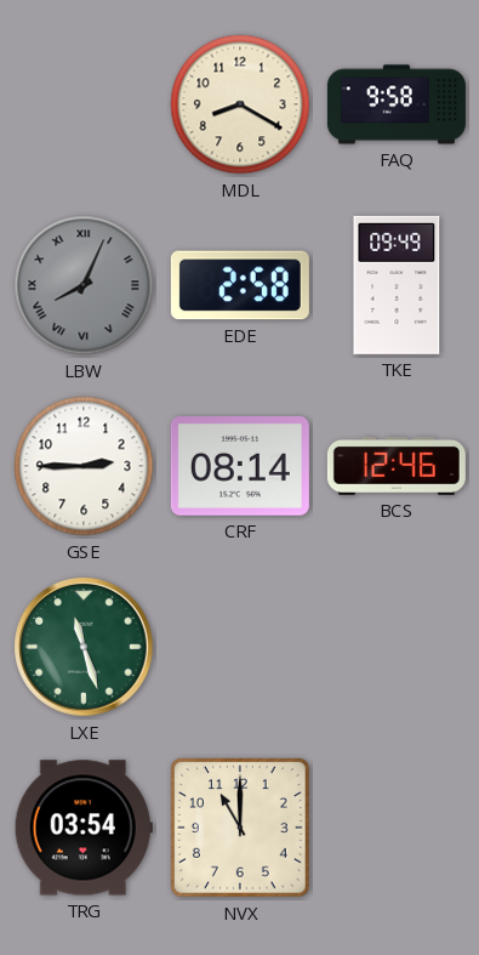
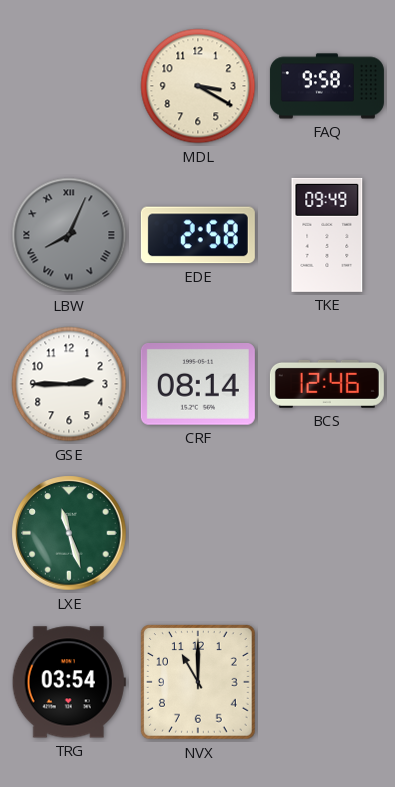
MDL: 8:20 -> 3:20
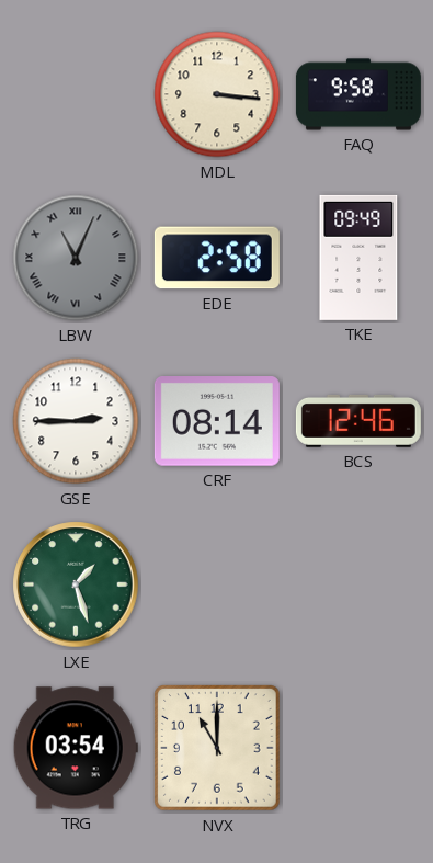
MDL: 3:20 -> 3:16
LBW: 8:04 -> 11:04
LXE: 11:27 -> 1:27
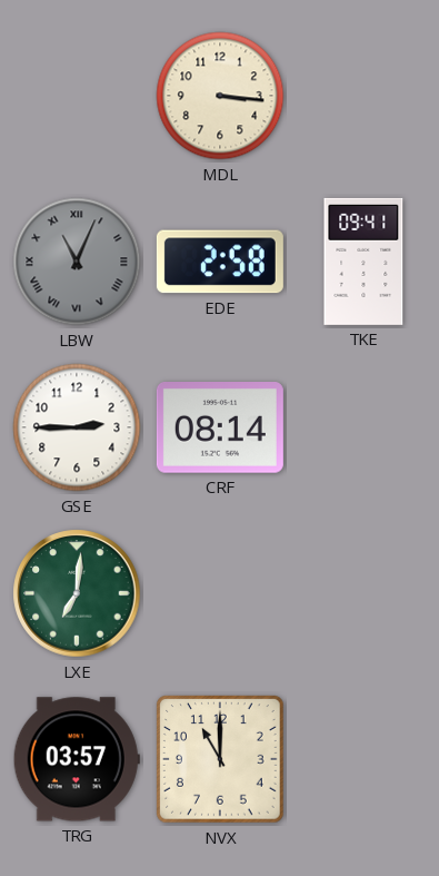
FAQ: 9:58 -> none
TKE: 09:49 -> 09:41
BCS: 12:46 -> none
LXE: 1:27 -> 7:01
TRG: 03:54 -> 03:57
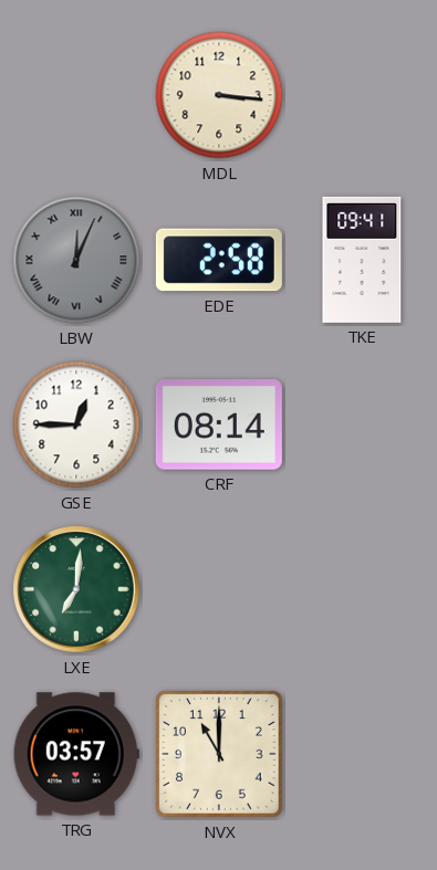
LBW: 11:04 -> 12:04
GSE: 2:45 -> 12:45
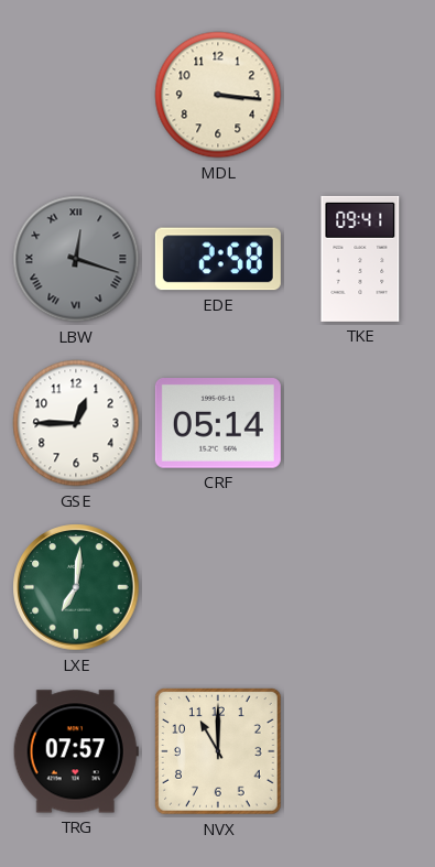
LBW: 12:04 -> 12:18
CRF: 08:14 -> 05:14
TRG: 03:57 -> 07:57
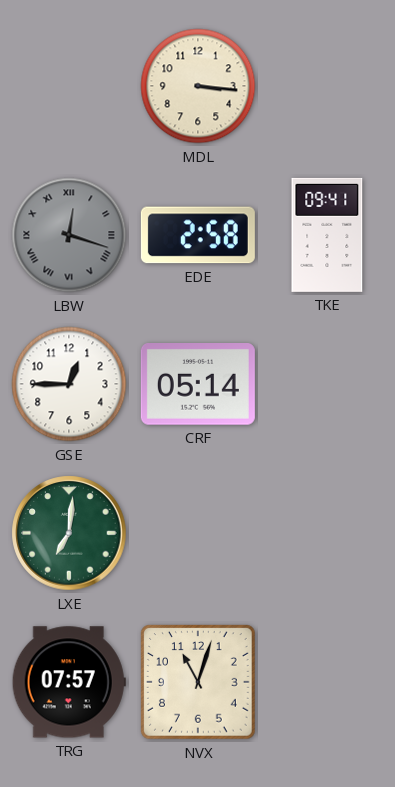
NVX: 11:00 -> 11:03
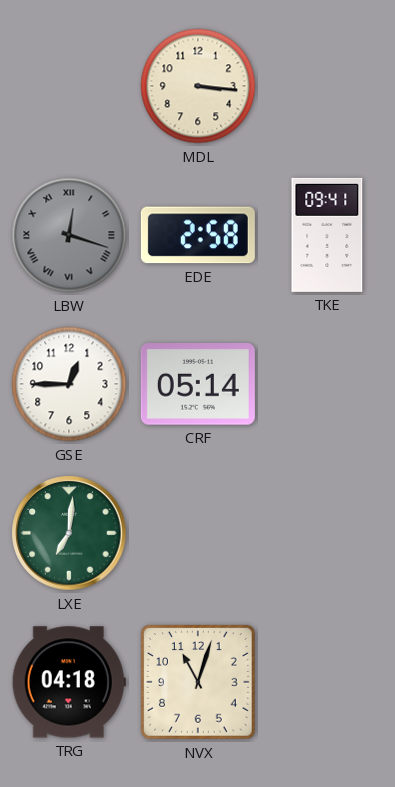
TRG: 07:57 -> 04:18
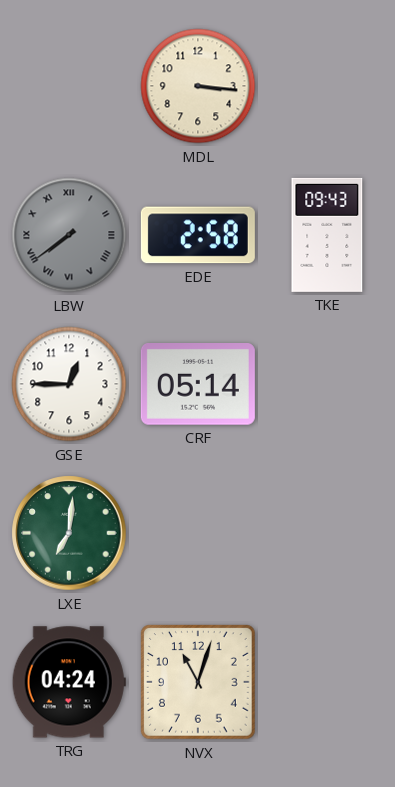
LBW: 12:18 -> 7:39
TKE: 09:41 -> 09:43
TRG: 04:18 -> 04:24
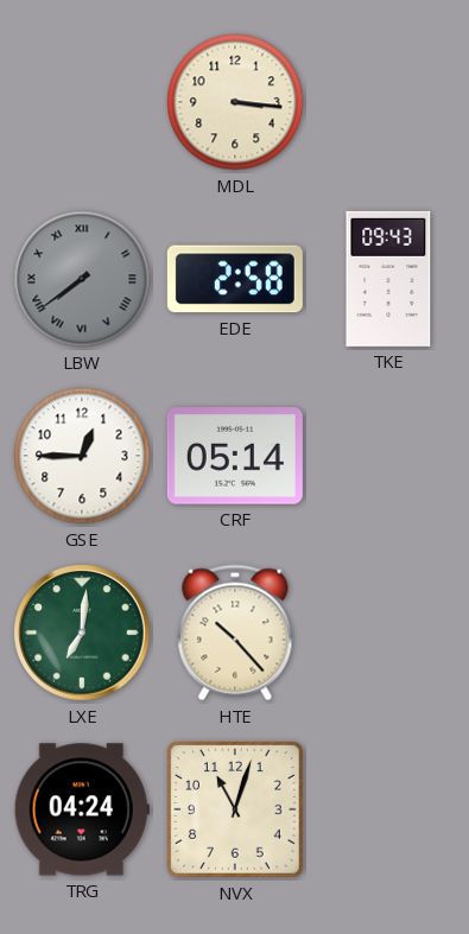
HTE: none -> 10:23
